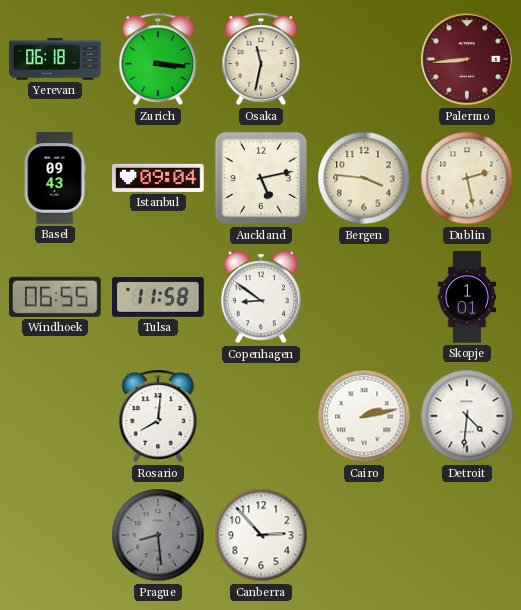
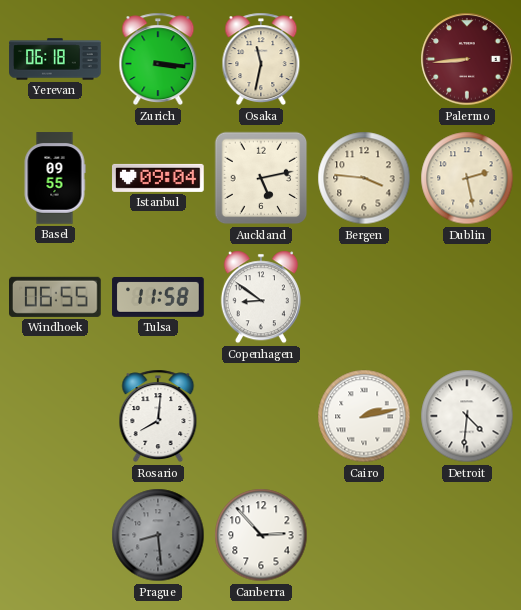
Basel: 09:43 -> 09:55
Skopje: 1:01 -> none
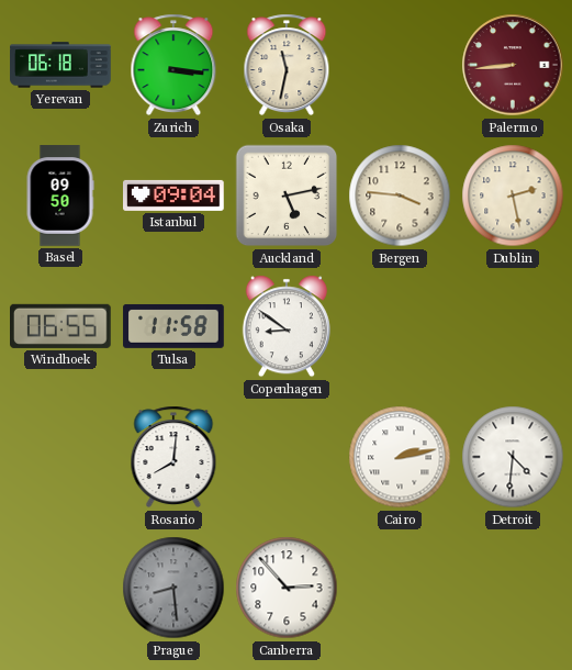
Basel: 09:55 -> 09:50
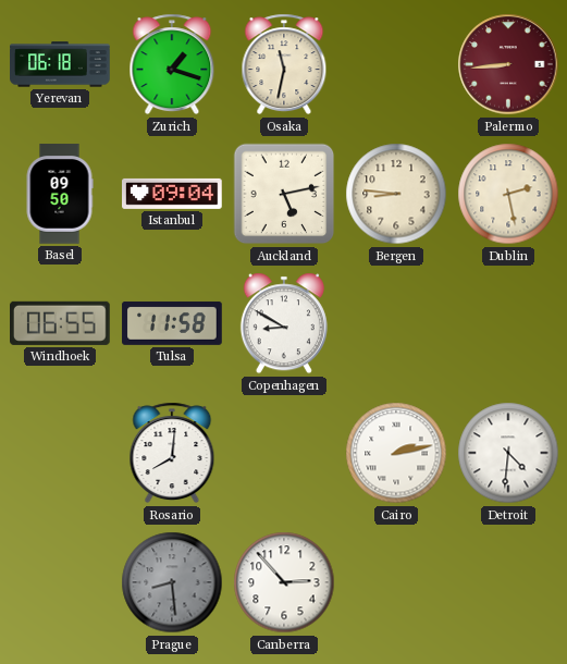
Zurich: 3:16 -> 1:18
Bergen: 3:46 -> 8:46
Copenhagen: 8:51 -> 8:50
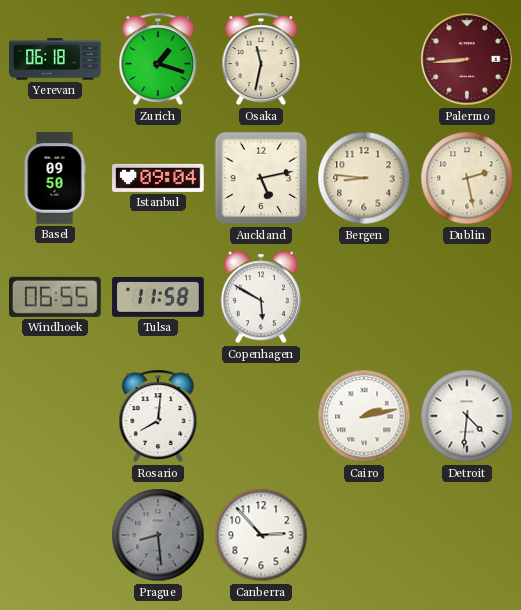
Copenhagen: 8:50 -> 5:50
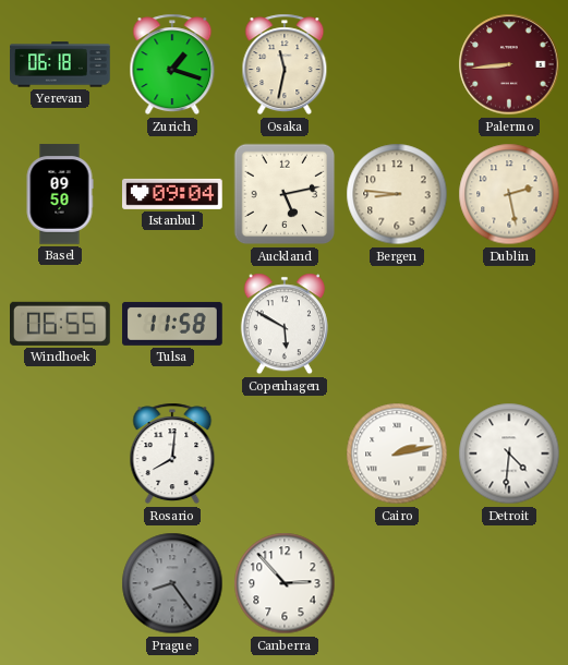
Prague: 8:29 -> 8:24
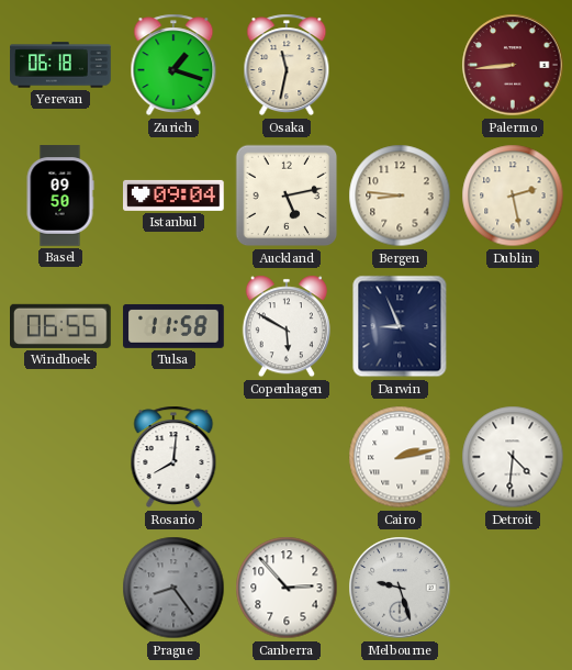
Darwin: none -> 8:56
Melbourne: none -> 9:27
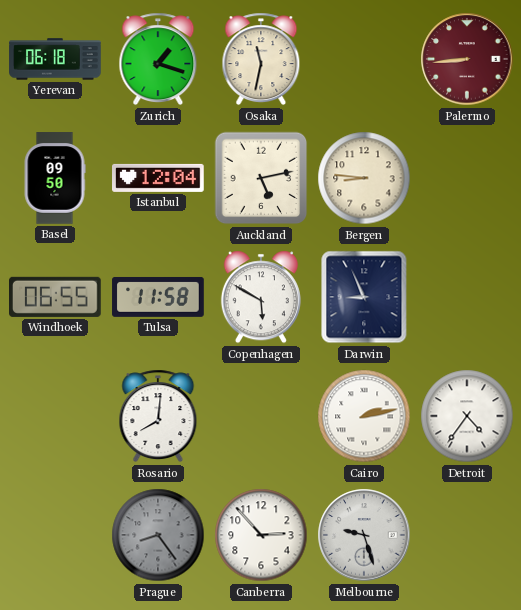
Istanbul: 09:04 -> 12:04
Dublin: 2:28 -> none
Detroit: 4:31 -> 4:36
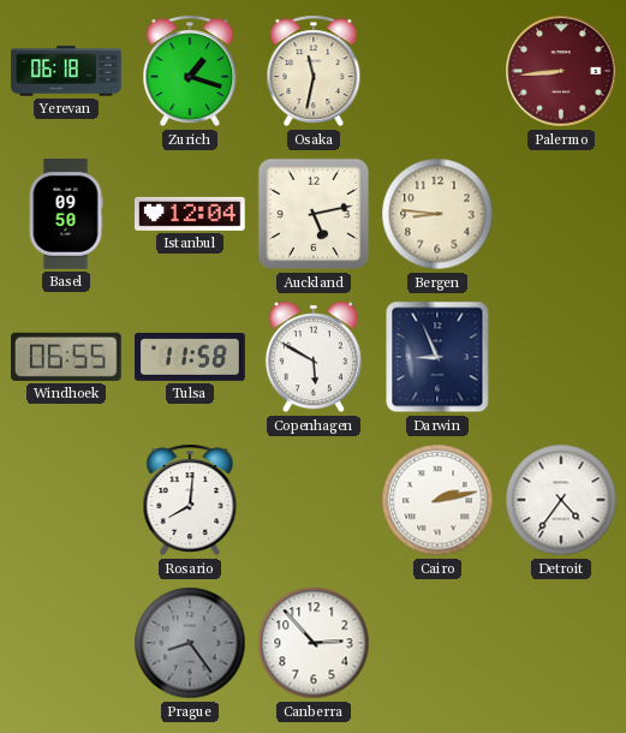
Melbourne: 9:27 -> none
